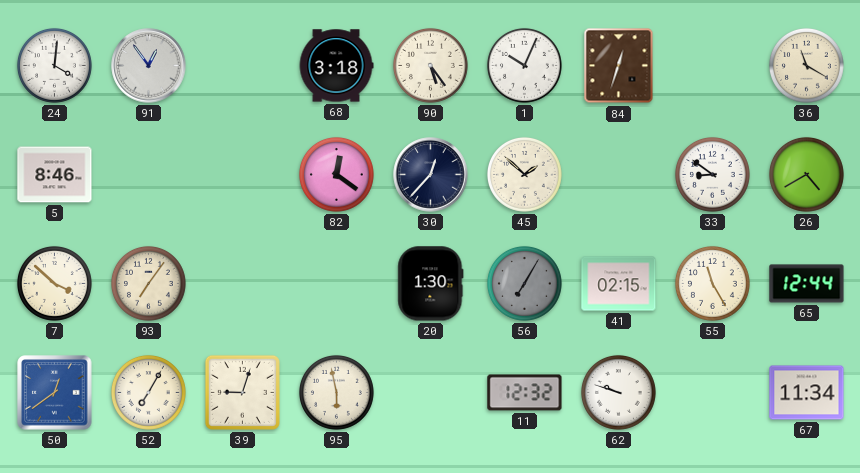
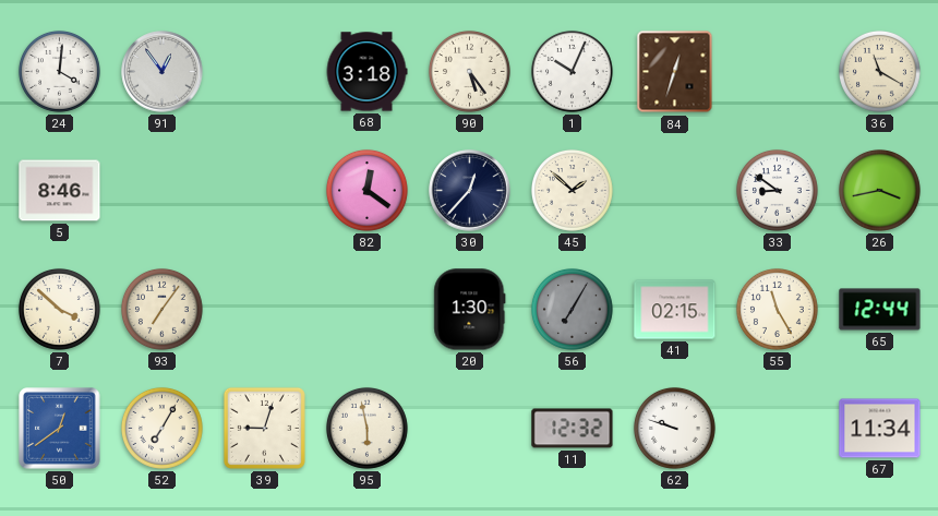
26: 4:40 -> 3:43
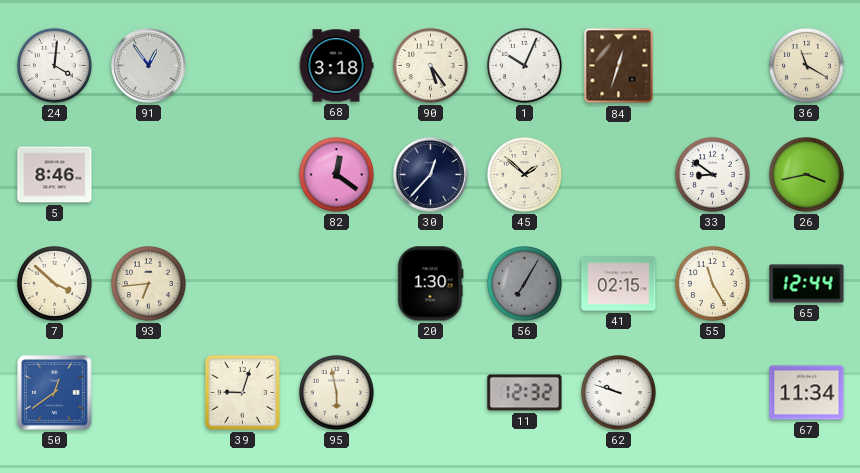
93: 7:06 -> 6:44
52: 7:05 -> none
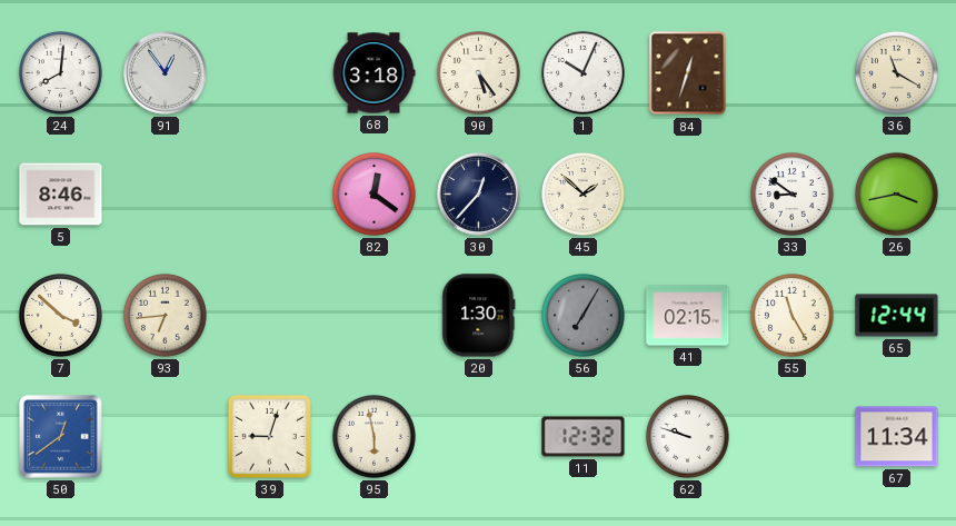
24: 4:01 -> 8:01
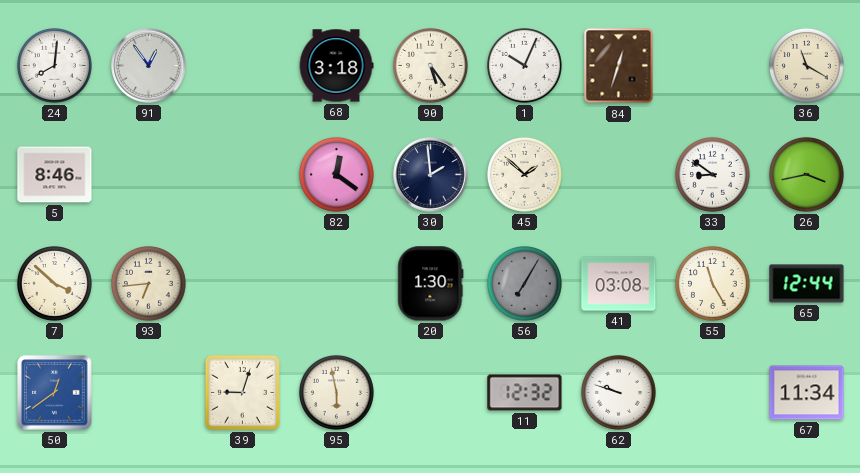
30: 12:37 -> 1:59
41: 02:15 -> 03:08
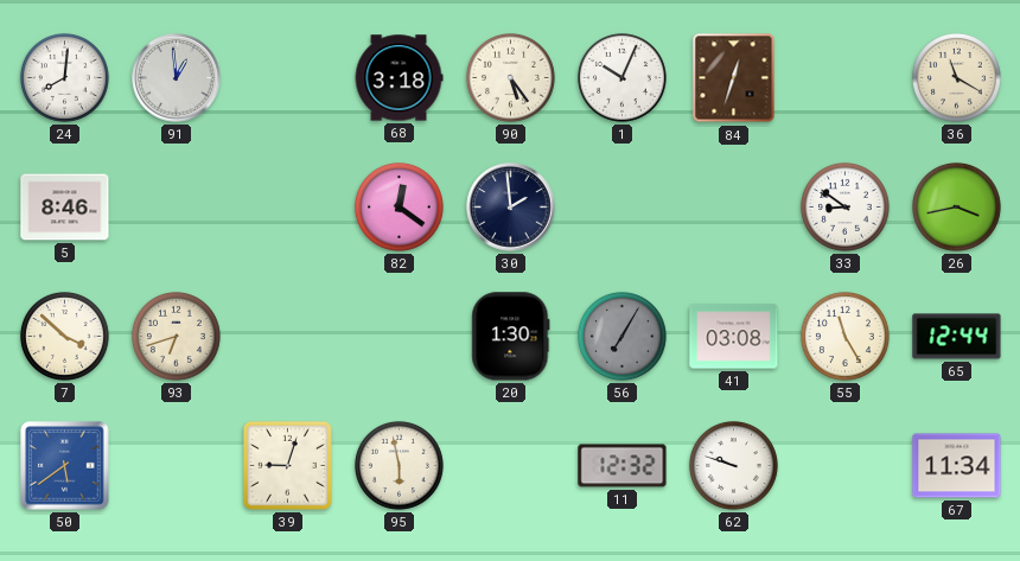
91: 12:54 -> 12:59
45: 1:52 -> none
93: 6:44 -> 6:42
50: 12:39 -> 5:39
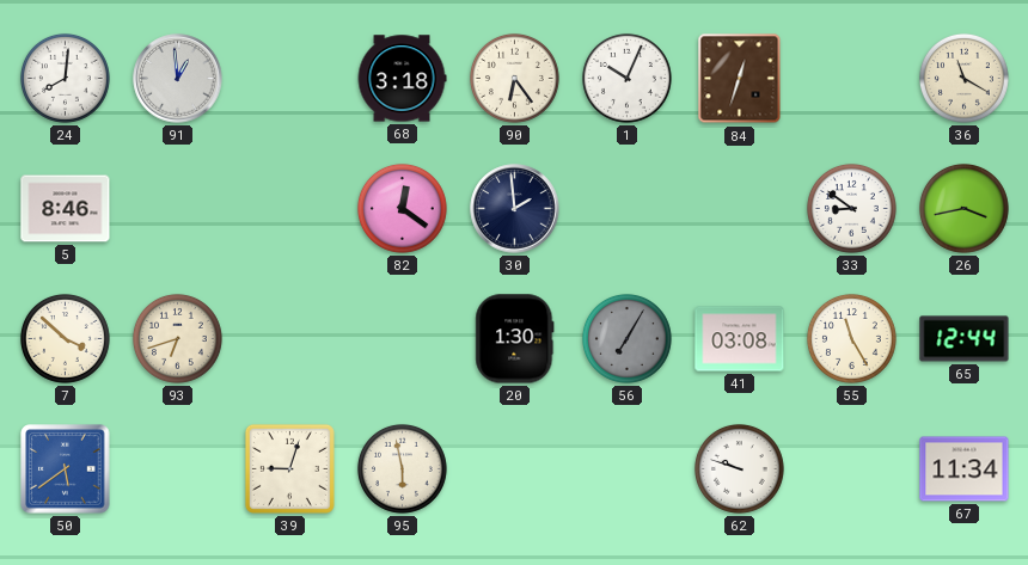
90: 5:24 -> 6:24
11: 12:32 -> none
